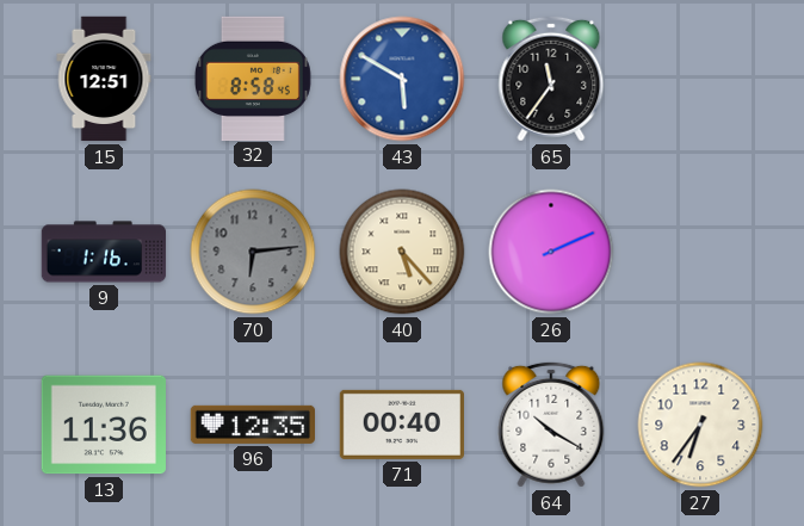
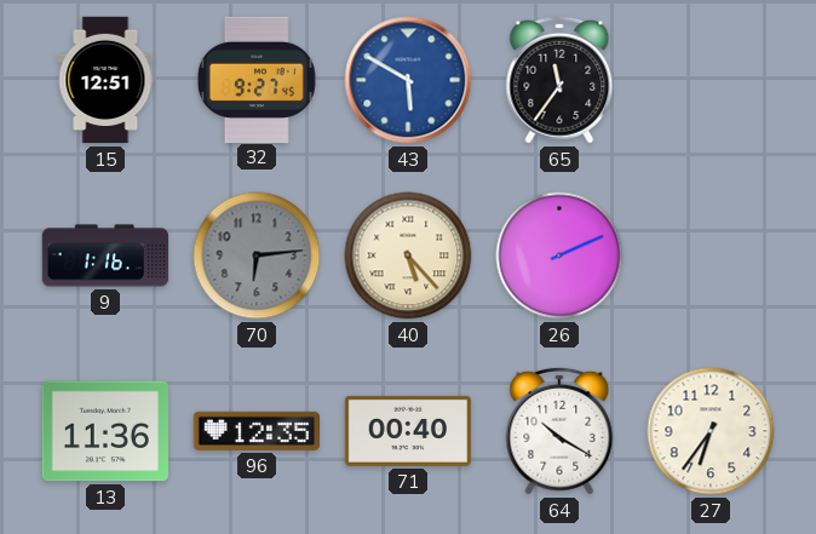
32: 8:58 -> 9:27
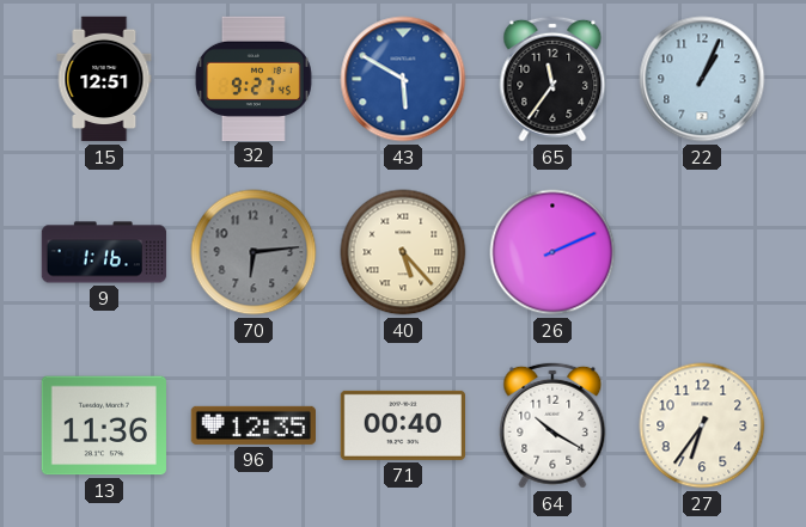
22: none -> 1:04
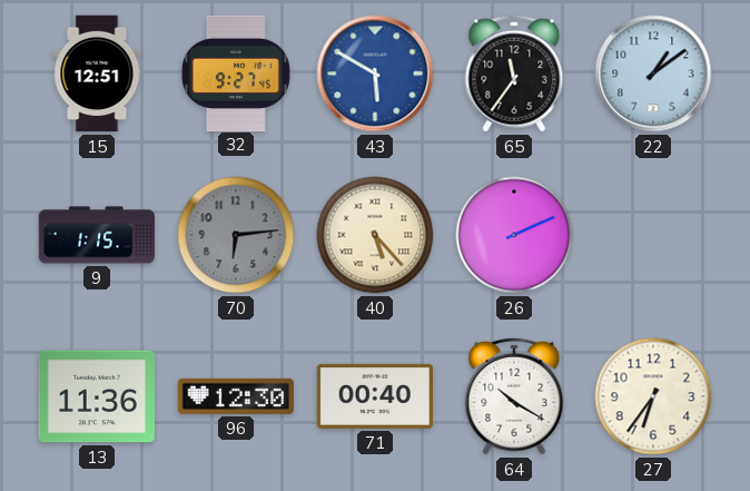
22: 1:04 -> 1:09
9: 1:16 -> 1:15
96: 12:35 -> 12:30
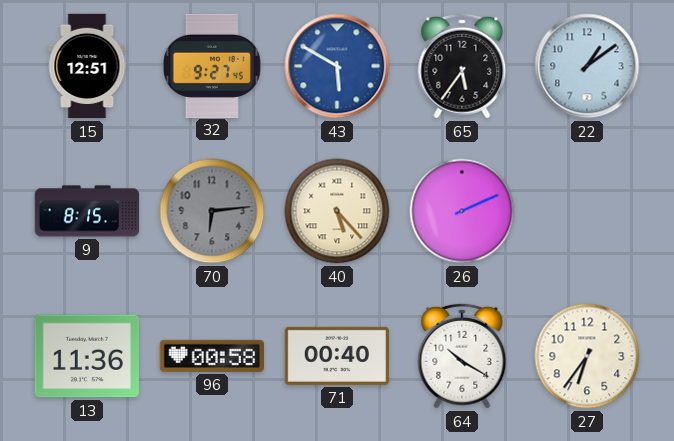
65: 11:36 -> 5:36
9: 1:15 -> 8:15
96: 12:30 -> 00:58
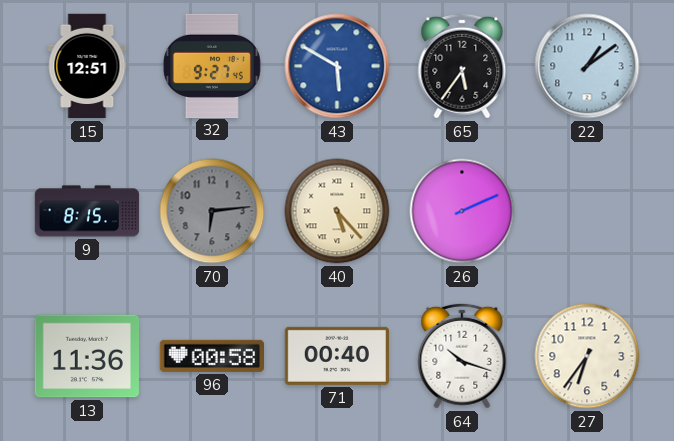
64: 10:20 -> 10:18
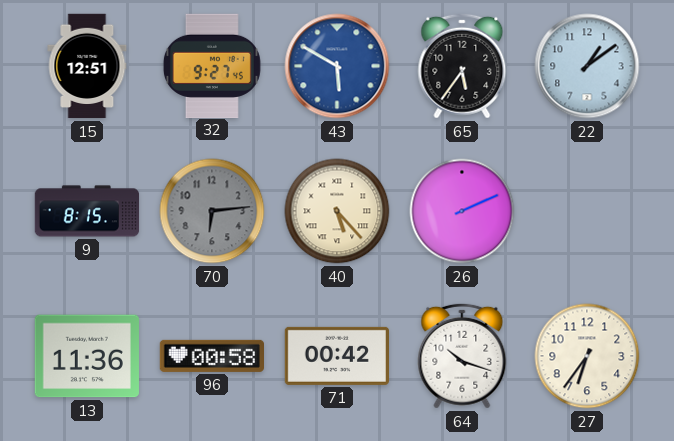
71: 00:40 -> 00:42
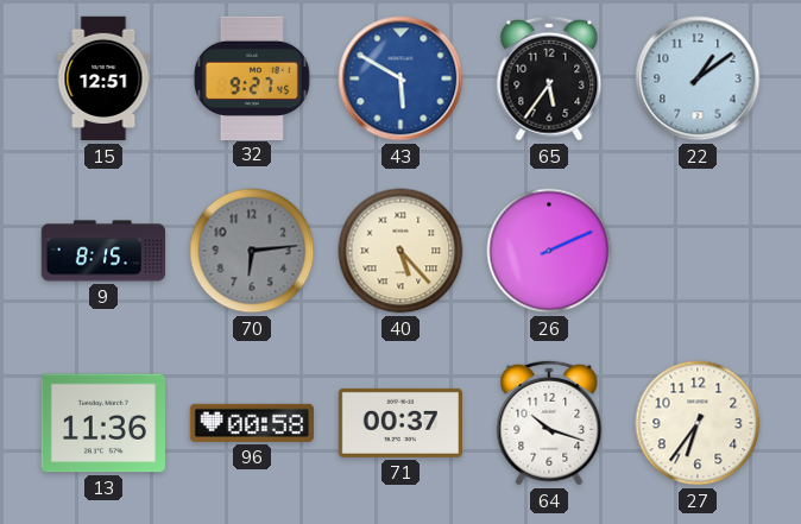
71: 00:42 -> 00:37
